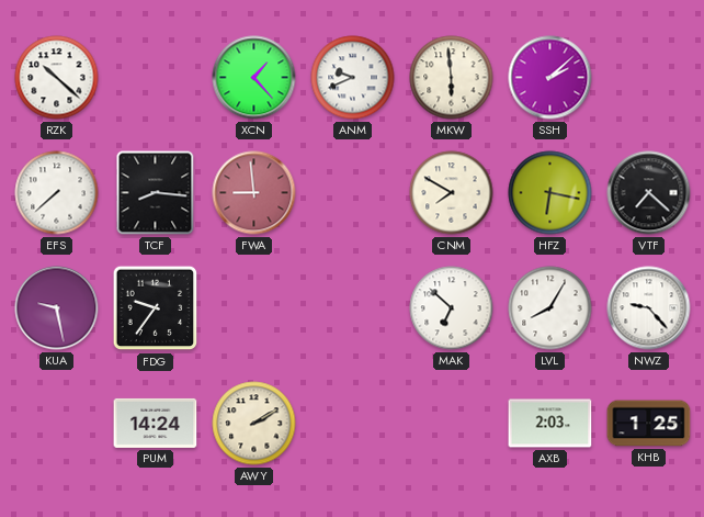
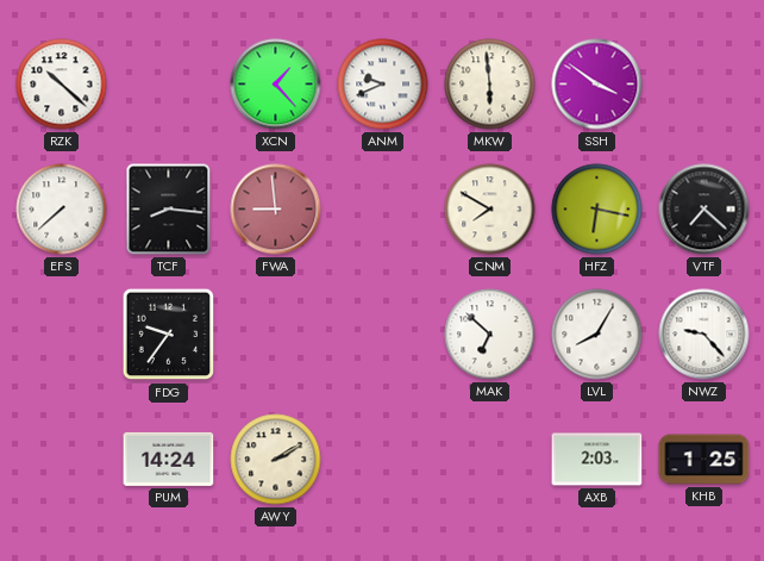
SSH: 2:08 -> 3:51
KUA: 9:28 -> none
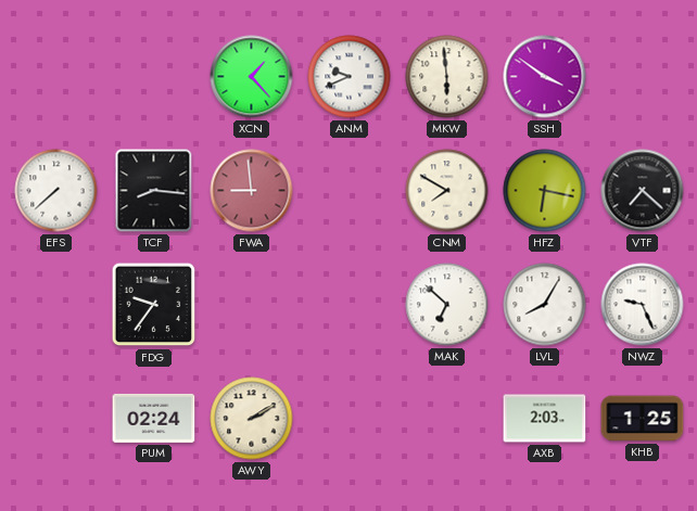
RZK: 10:22 -> none
NWZ: 9:23 -> 9:26
PUM: 14:24 -> 02:24
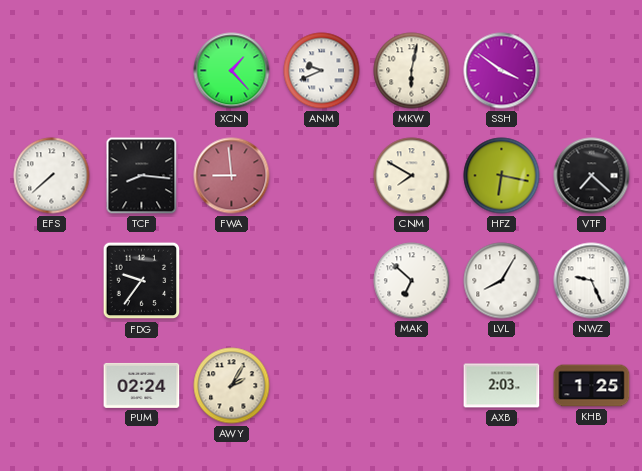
MKW: 5:59 -> 6:02
AWY: 2:10 -> 2:05
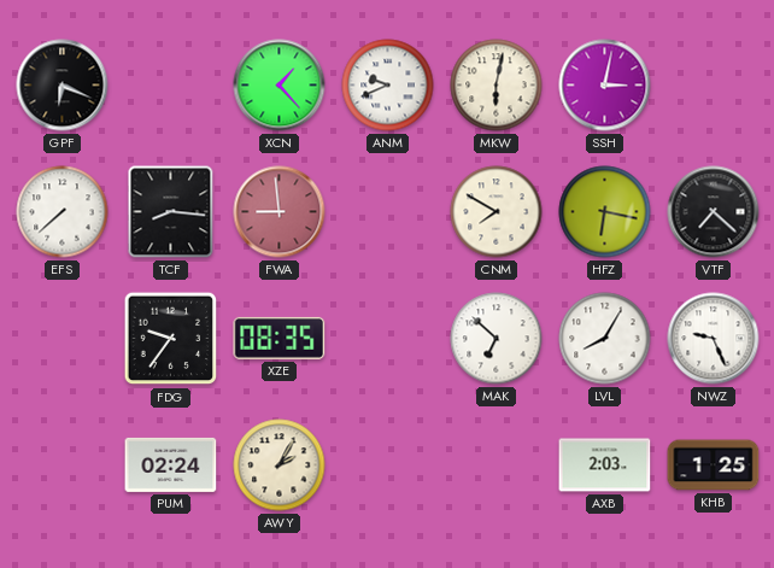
GPF: none -> 6:19
SSH: 3:51 -> 3:02
XZE: none -> 08:35
